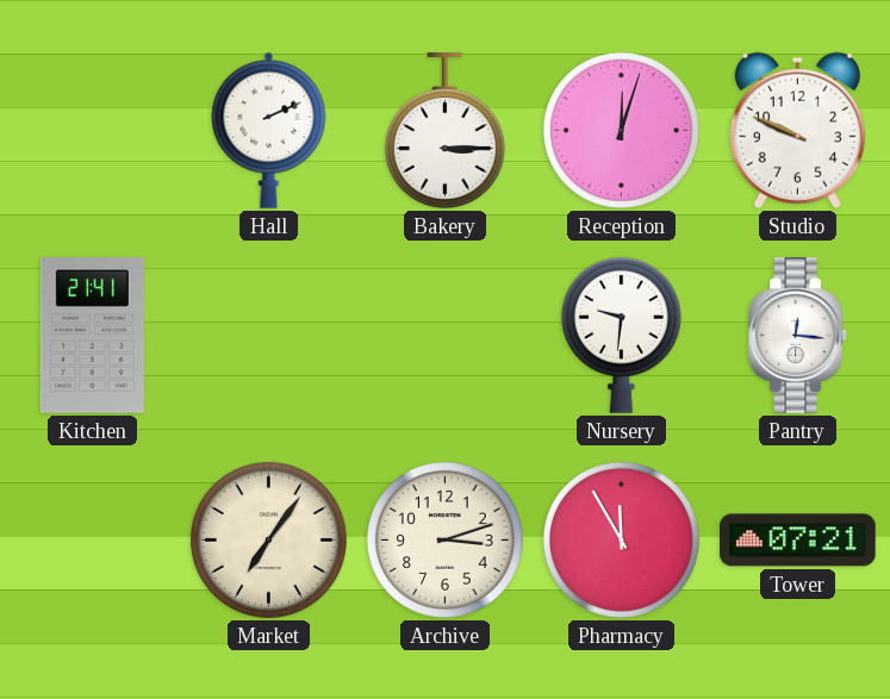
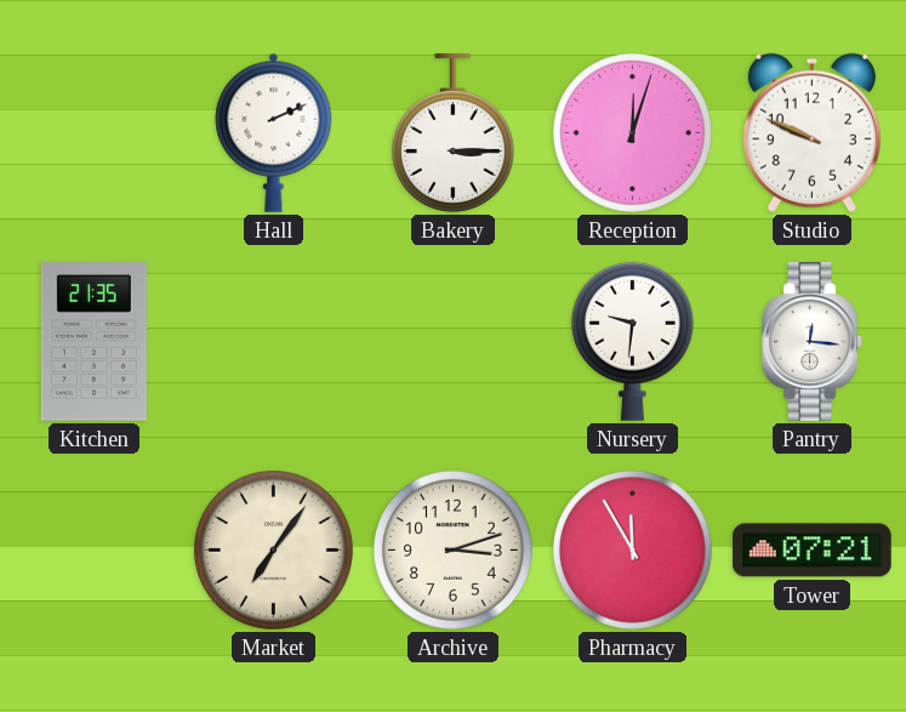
Kitchen: 21:41 -> 21:35
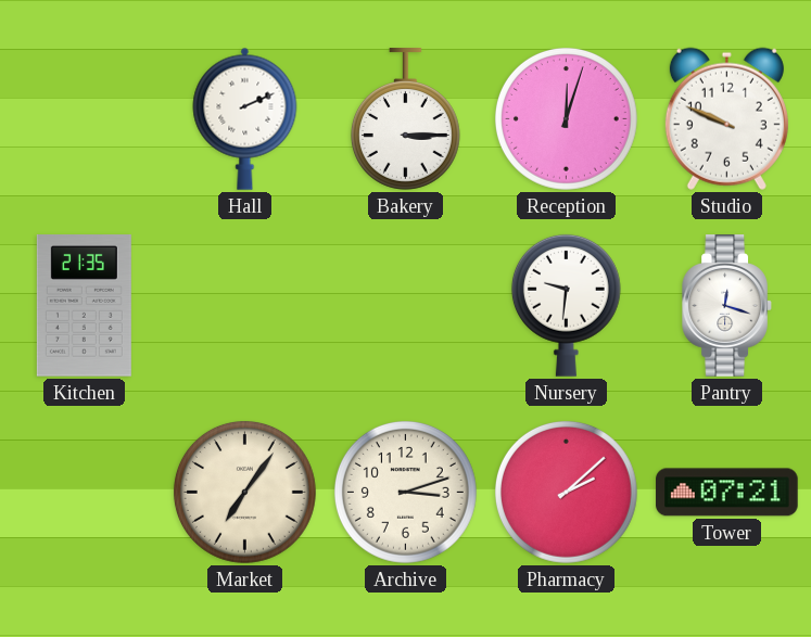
Pantry: 12:16 -> 12:18
Pharmacy: 11:55 -> 2:08
